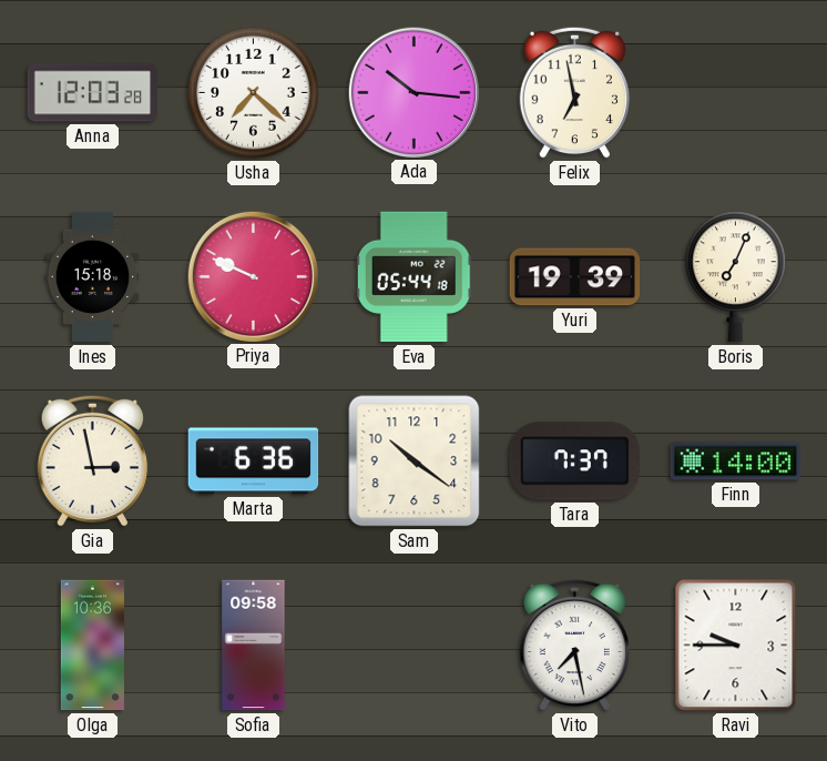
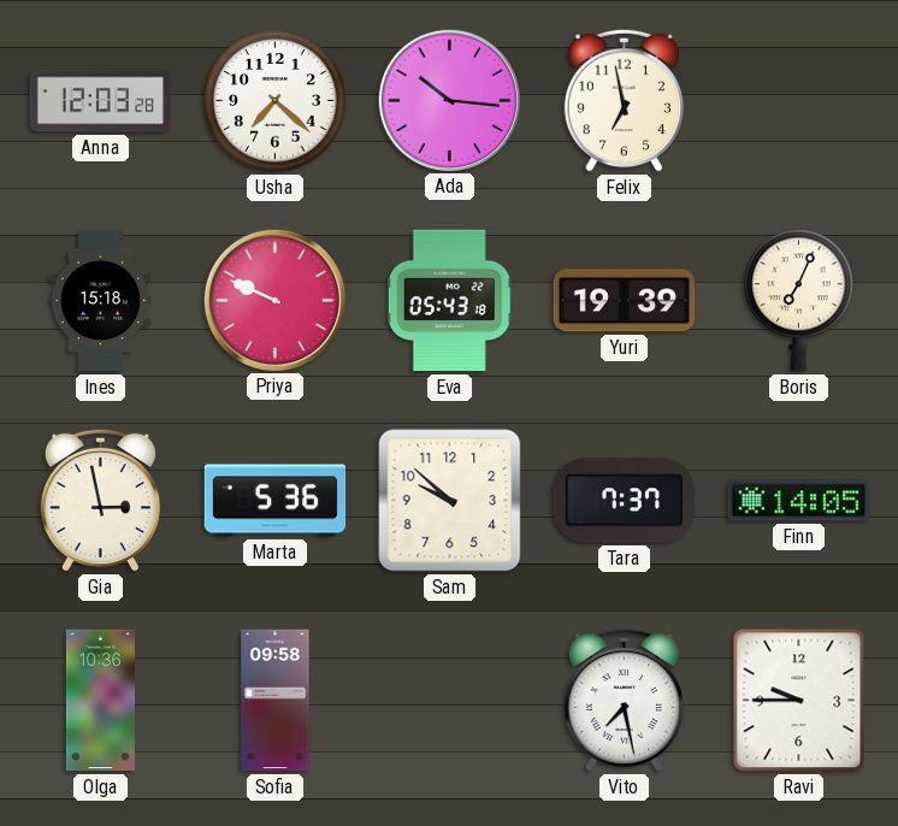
Eva: 05:44 -> 05:43
Marta: 6:36 -> 5:36
Sam: 10:21 -> 9:52
Finn: 14:00 -> 14:05
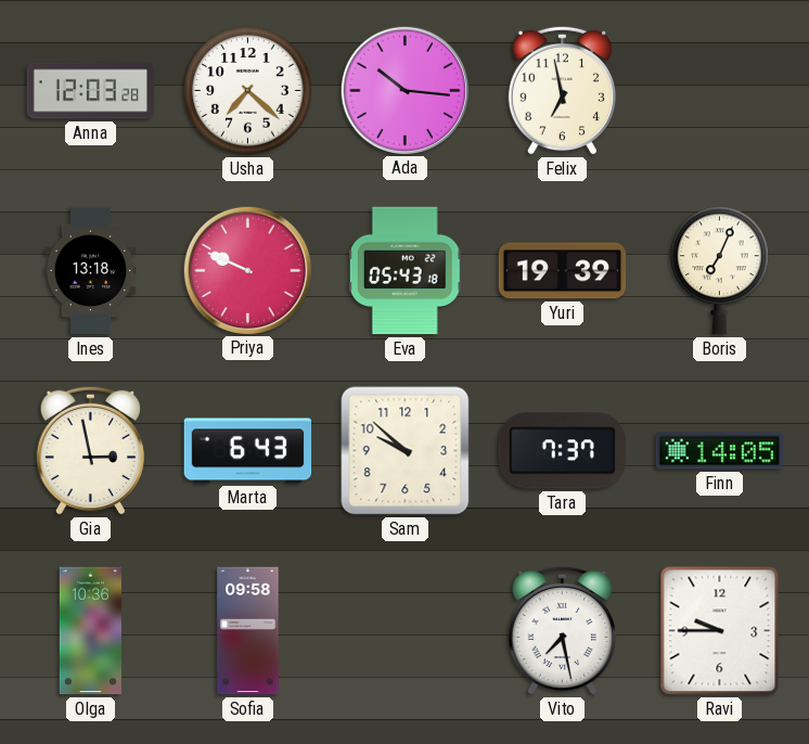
Ines: 15:18 -> 13:18
Marta: 5:36 -> 6:43
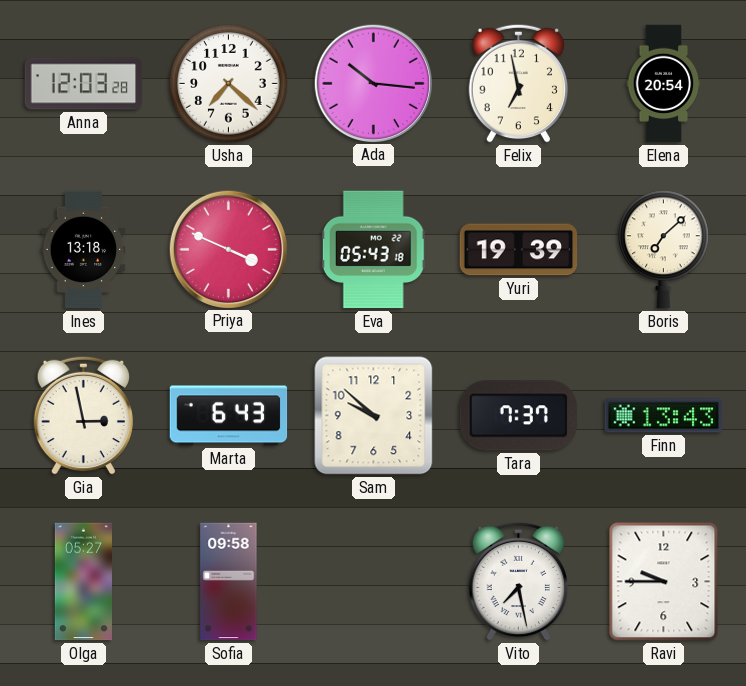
Elena: none -> 20:54
Priya: 9:49 -> 3:49
Boris: 7:04 -> 7:08
Finn: 14:05 -> 13:43
Olga: 10:36 -> 05:27
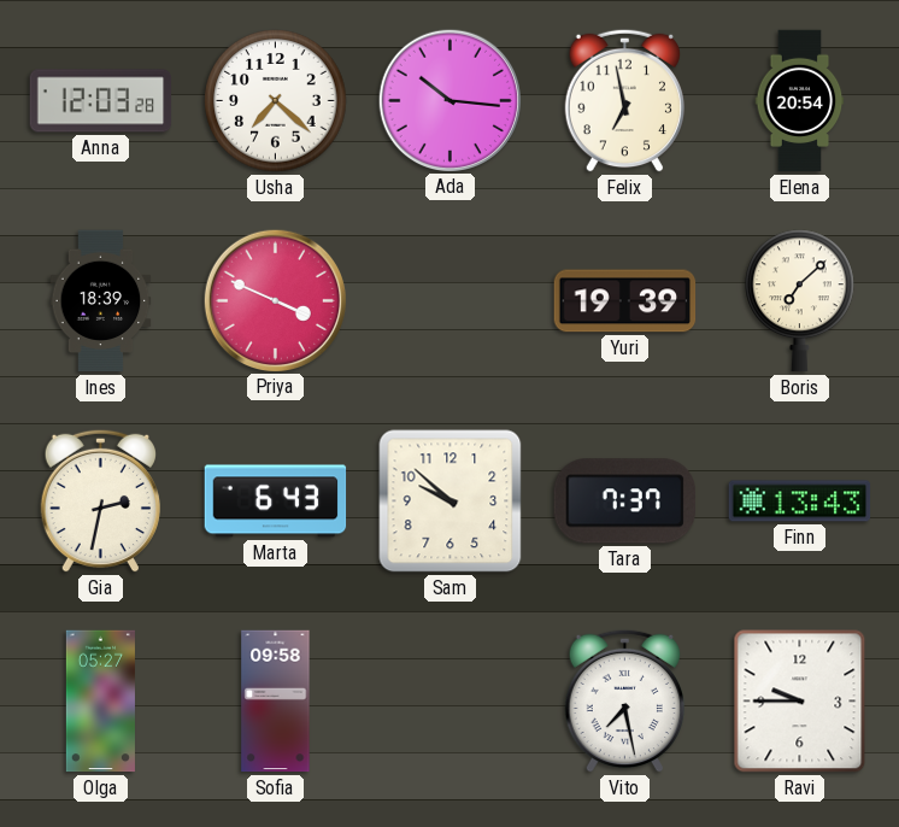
Ines: 13:18 -> 18:39
Eva: 05:43 -> none
Gia: 2:58 -> 2:32
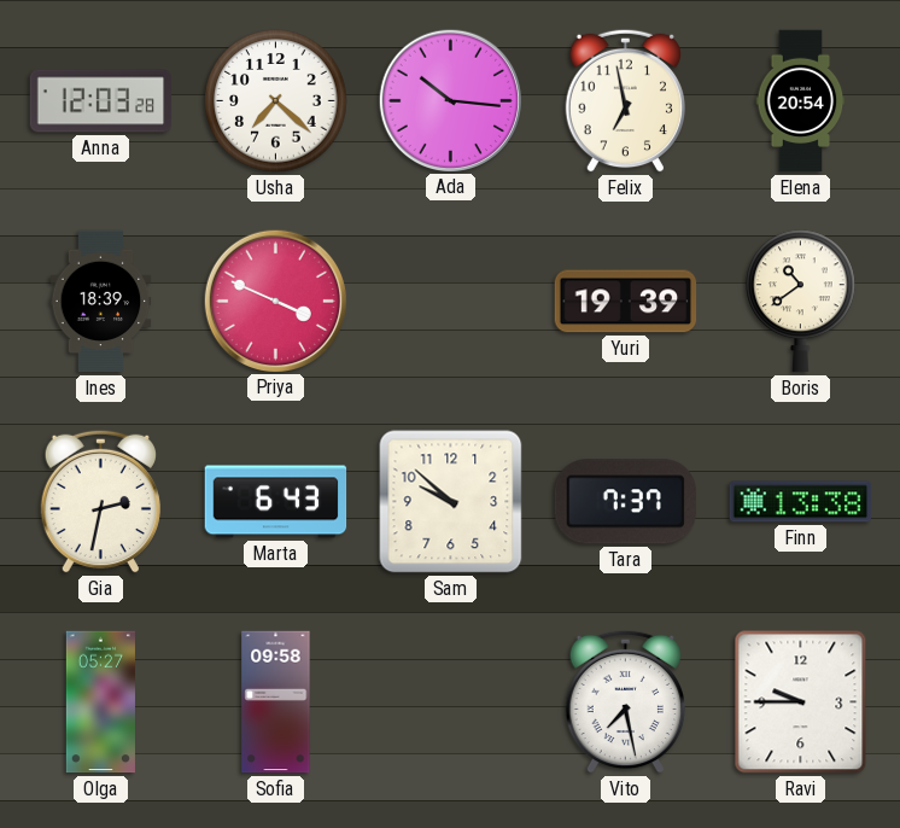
Boris: 7:08 -> 10:39
Finn: 13:43 -> 13:38
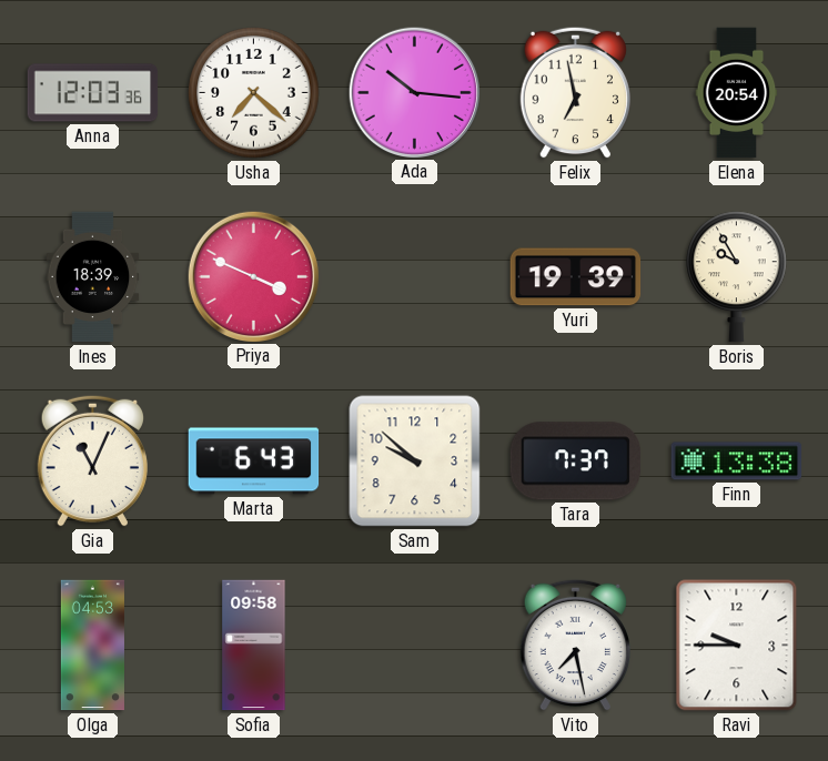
Anna: 12:03:28 -> 12:03:36
Boris: 10:39 -> 9:55
Gia: 2:32 -> 11:04
Olga: 05:27 -> 04:53
